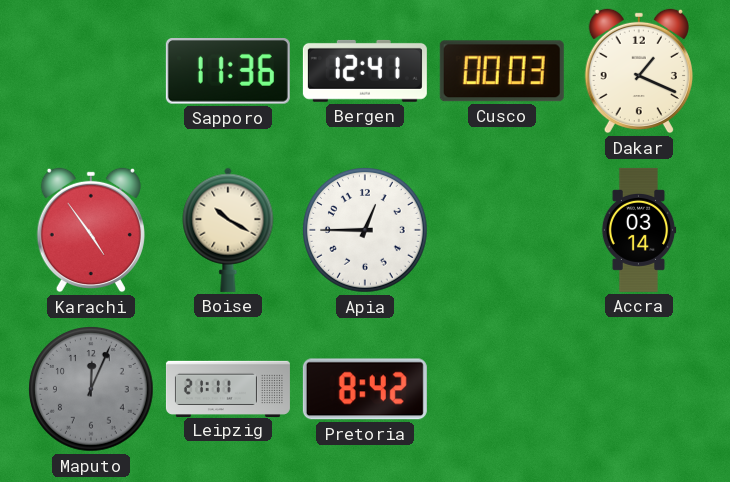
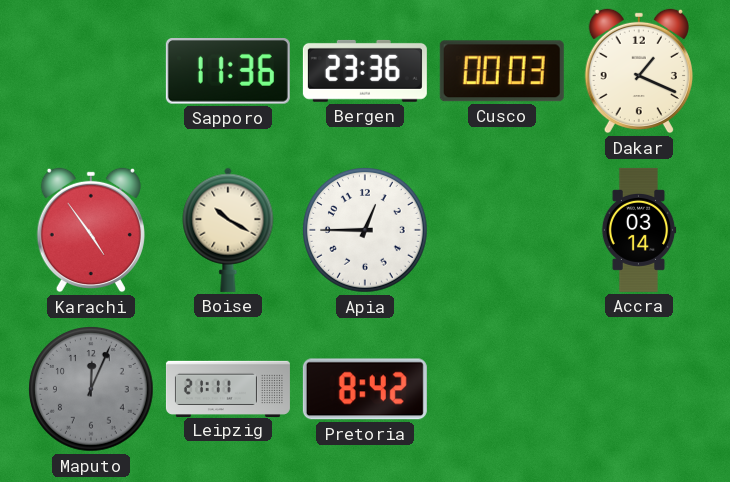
Bergen: 12:41 -> 23:36
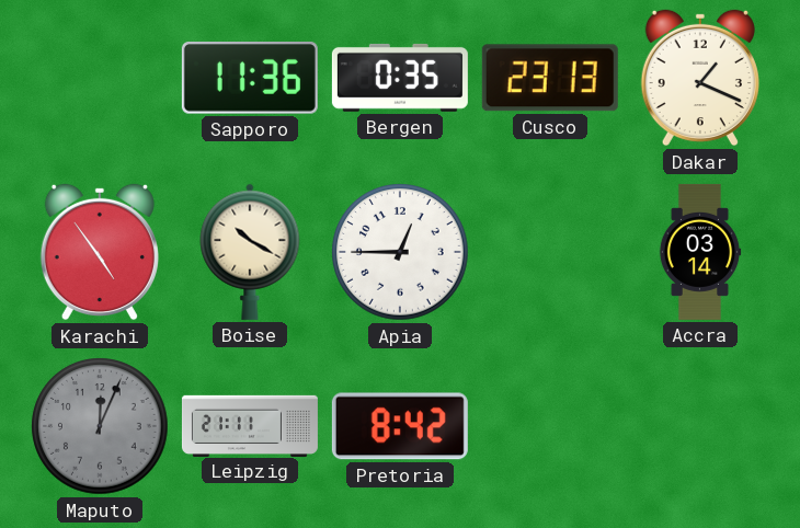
Bergen: 23:36 -> 0:35
Cusco: 00:03 -> 23:13
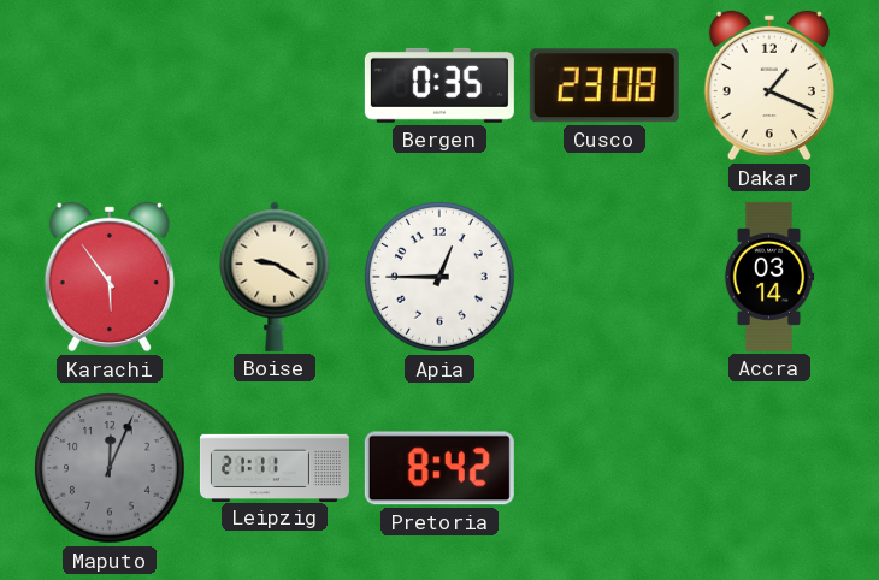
Sapporo: 11:36 -> none
Cusco: 23:13 -> 23:08
Karachi: 4:54 -> 5:54
Boise: 10:20 -> 9:20
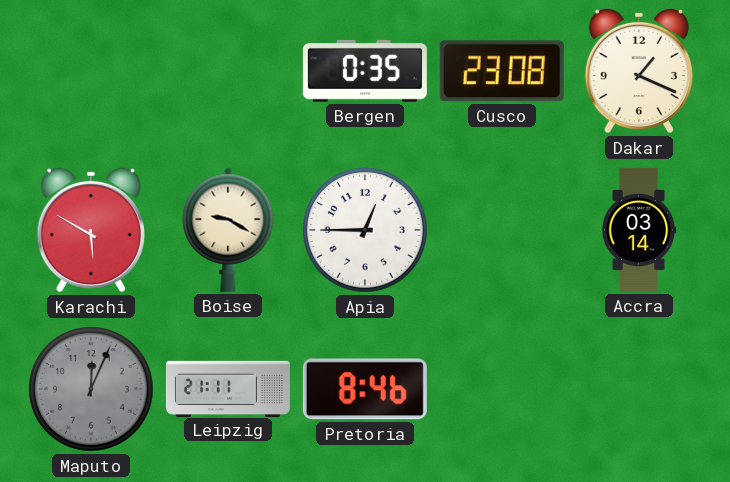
Karachi: 5:54 -> 5:50
Pretoria: 8:42 -> 8:46
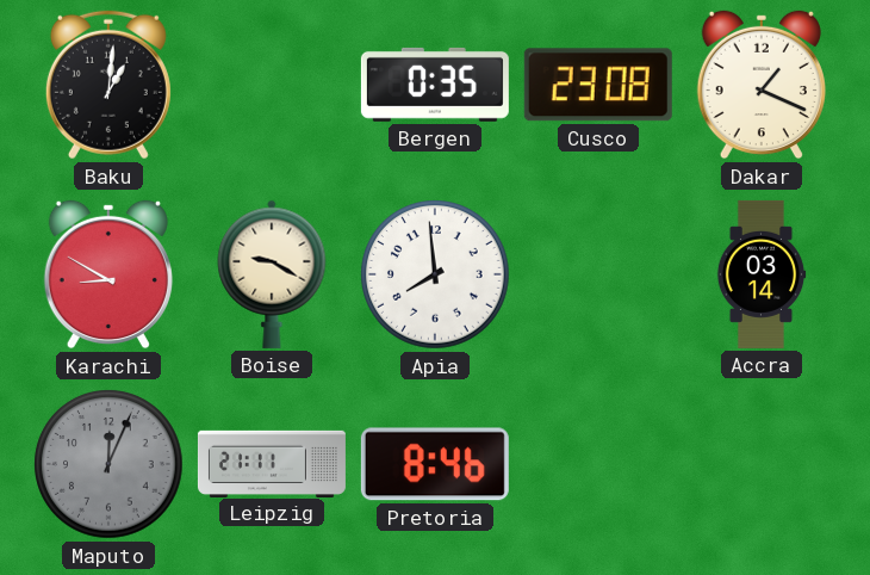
Baku: none -> 1:01
Karachi: 5:50 -> 8:50
Apia: 12:45 -> 7:59
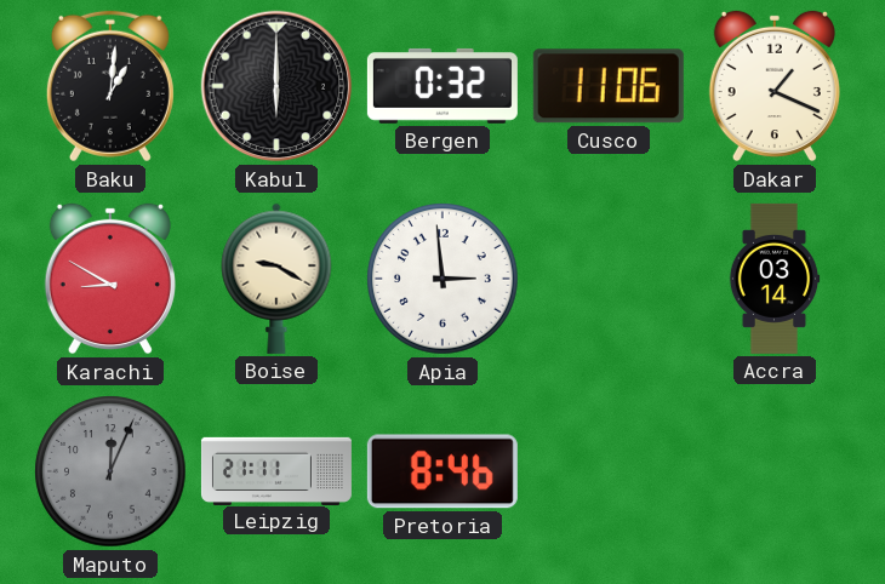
Kabul: none -> 6:00
Bergen: 0:35 -> 0:32
Cusco: 23:08 -> 11:06
Apia: 7:59 -> 2:59
